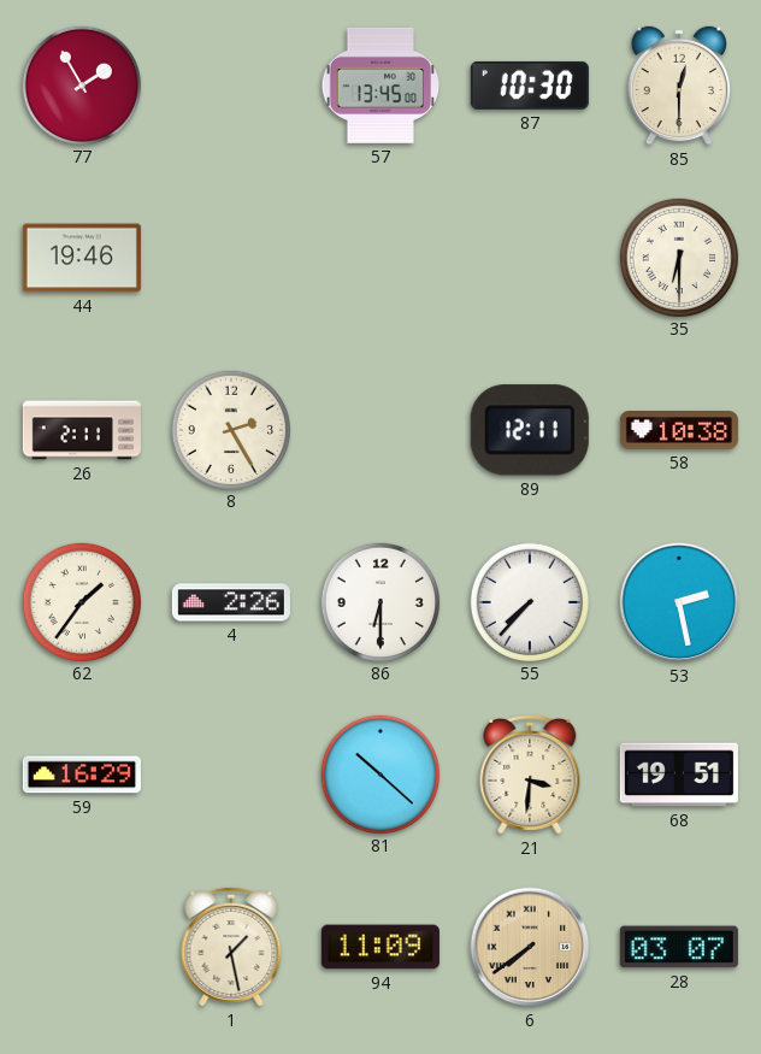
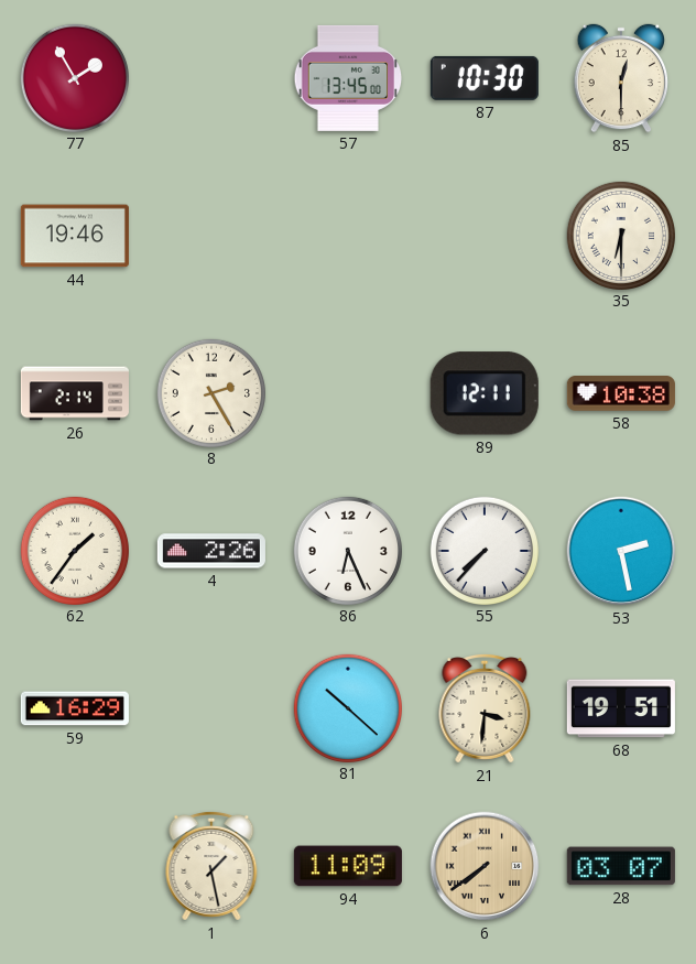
26: 2:11 -> 2:14
86: 6:30 -> 6:26
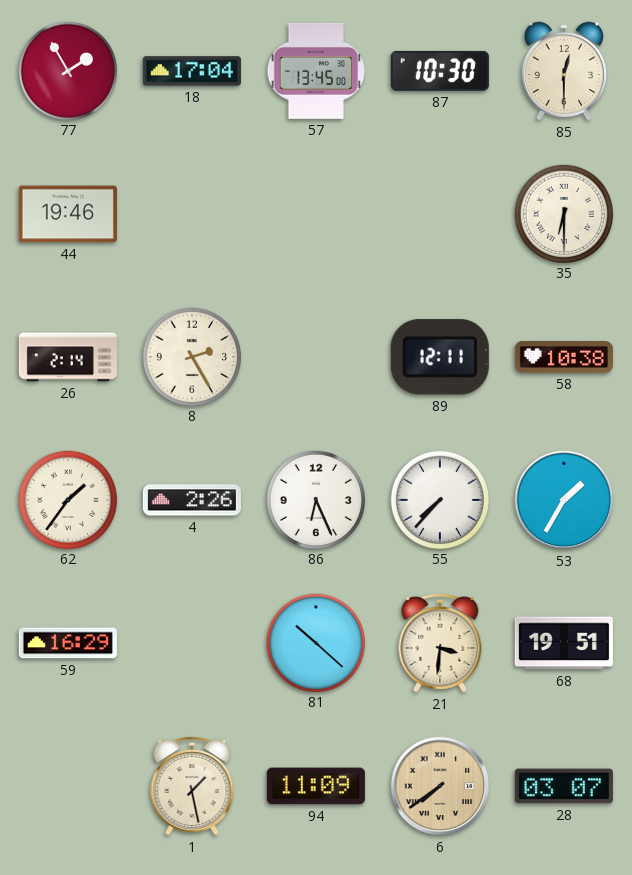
18: none -> 17:04
53: 2:28 -> 1:35
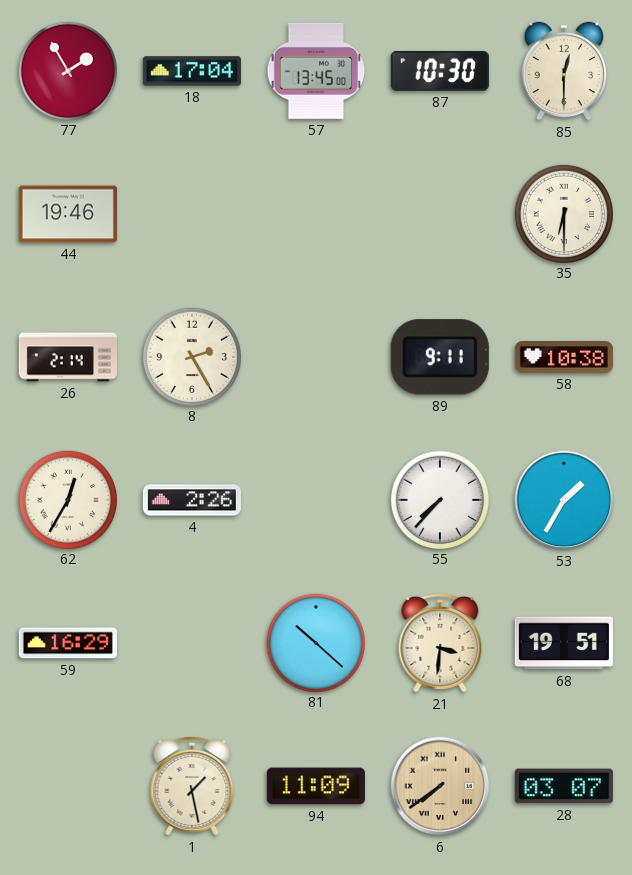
89: 12:11 -> 9:11
62: 1:36 -> 12:35
86: 6:26 -> none
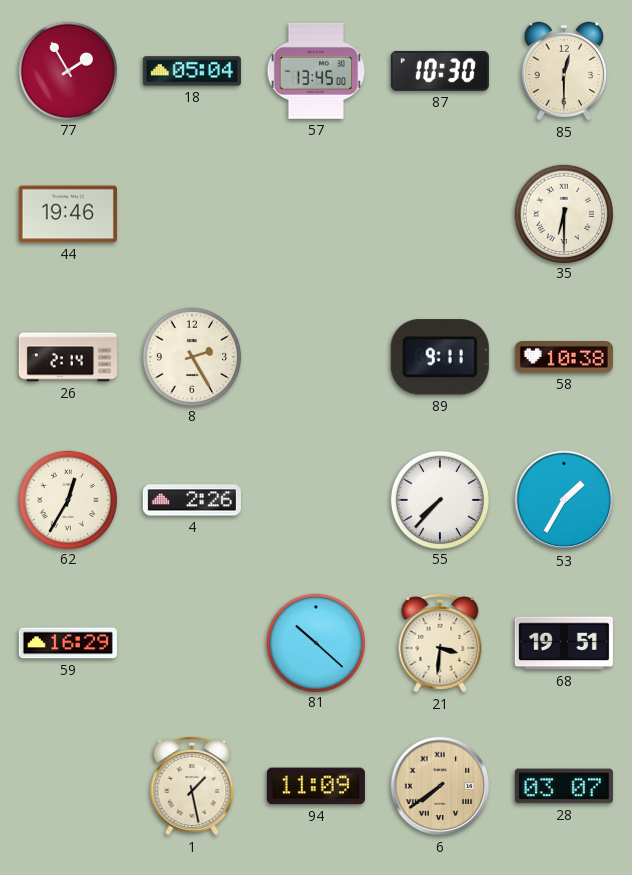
18: 17:04 -> 05:04
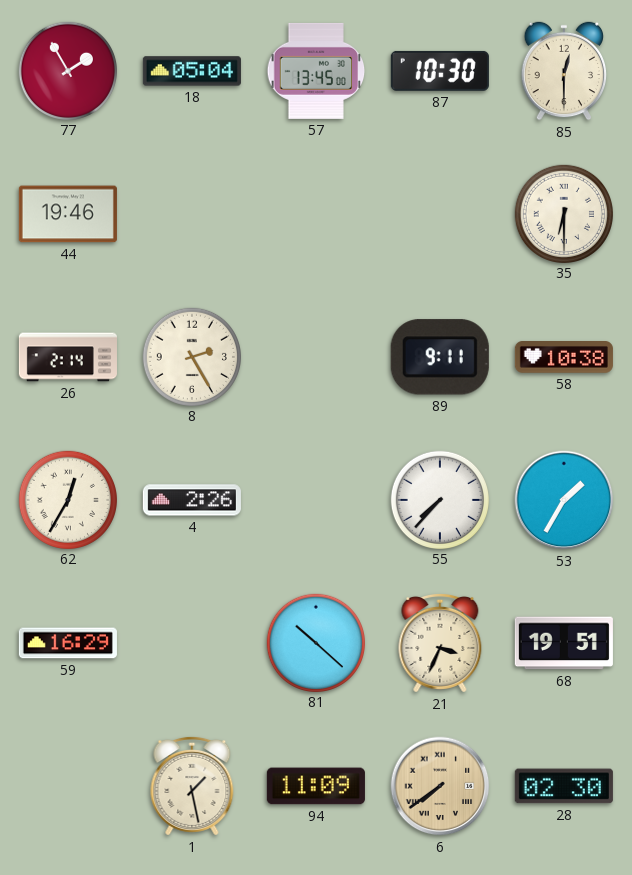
21: 3:31 -> 3:34
28: 03:07 -> 02:30
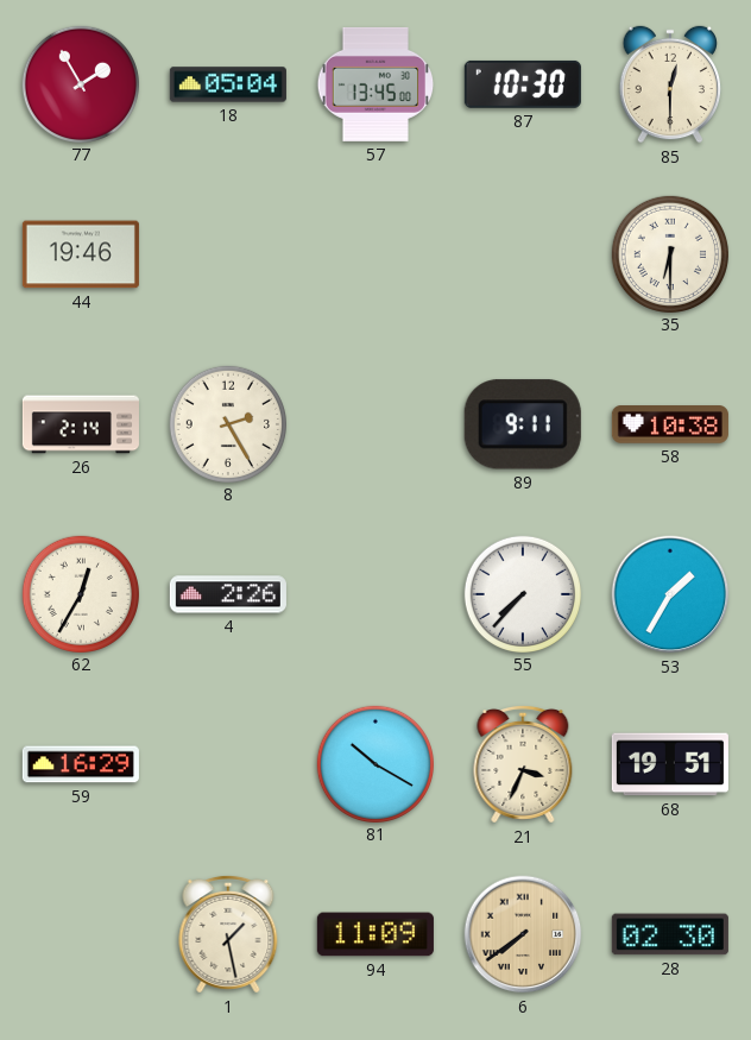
81: 10:22 -> 10:20
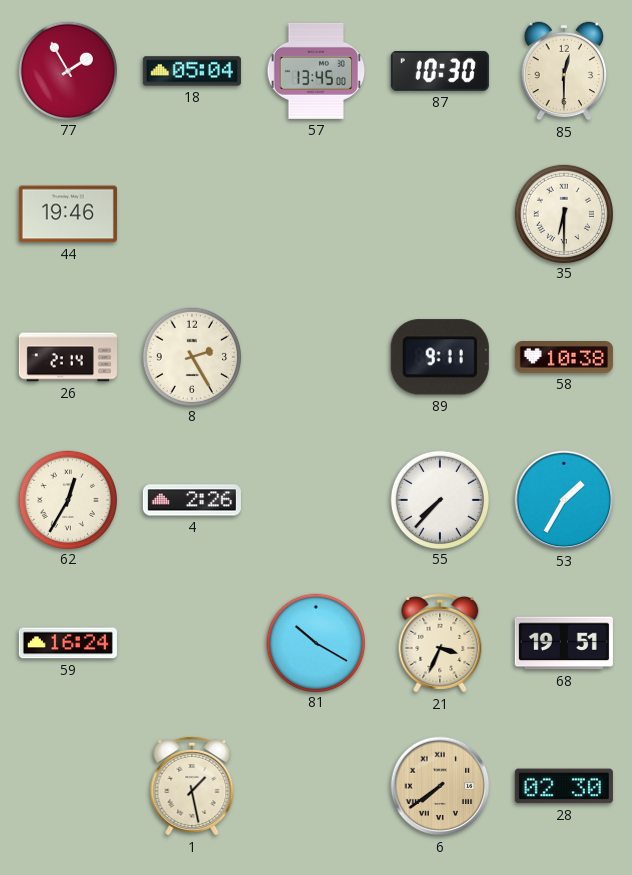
59: 16:29 -> 16:24
94: 11:09 -> none
